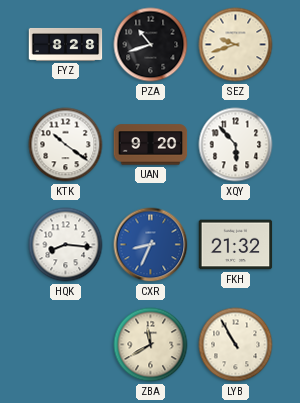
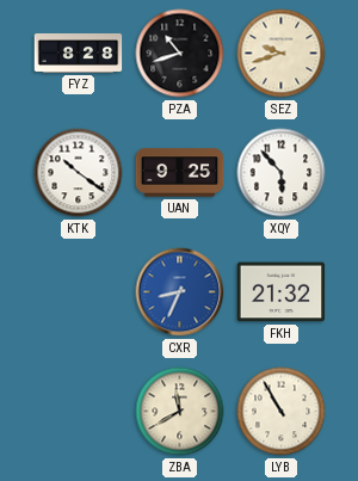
UAN: 9:20 -> 9:25
HQK: 8:16 -> none
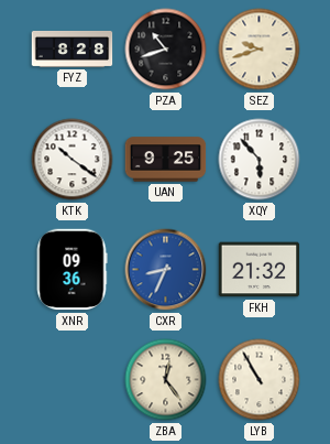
XNR: none -> 09:36
ZBA: 11:40 -> 12:24
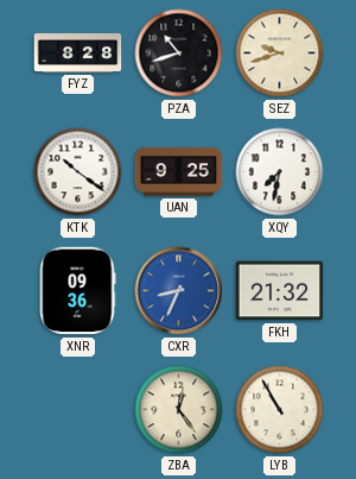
XQY: 5:53 -> 7:32
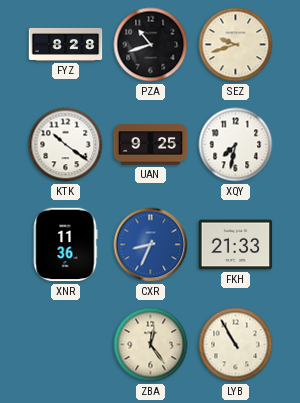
XNR: 09:36 -> 11:36
FKH: 21:32 -> 21:33
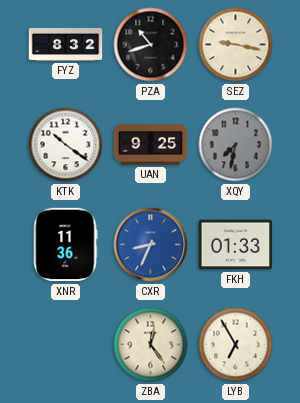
FYZ: 8:28 -> 8:32
SEZ: 9:42 -> 9:17
XQY dial: white -> grey
FKH: 21:33 -> 01:33
LYB: 10:55 -> 6:55
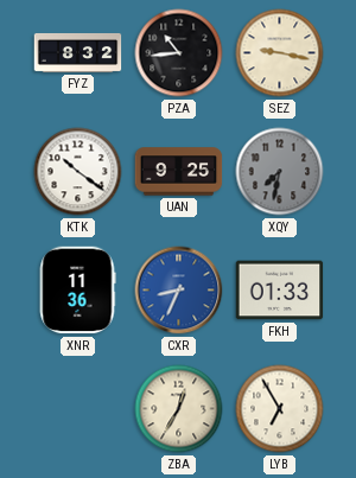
PZA: 10:42 -> 10:44
ZBA: 12:24 -> 12:35
